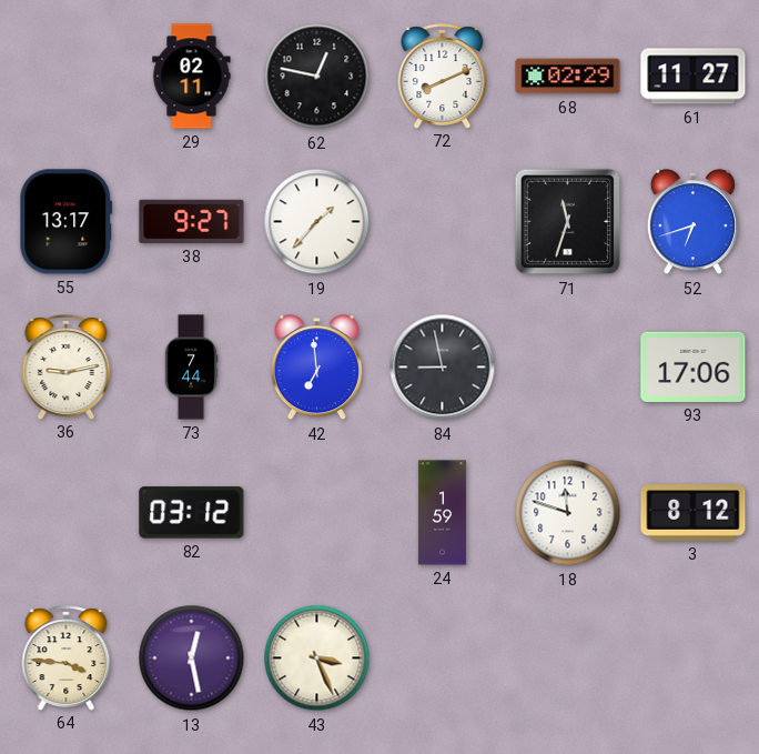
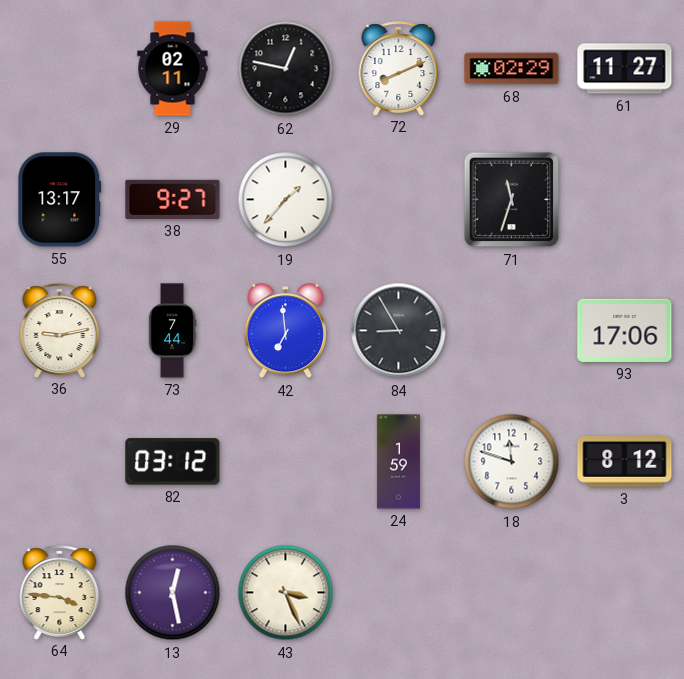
52: 6:42 -> none
84: 8:58 -> 8:55
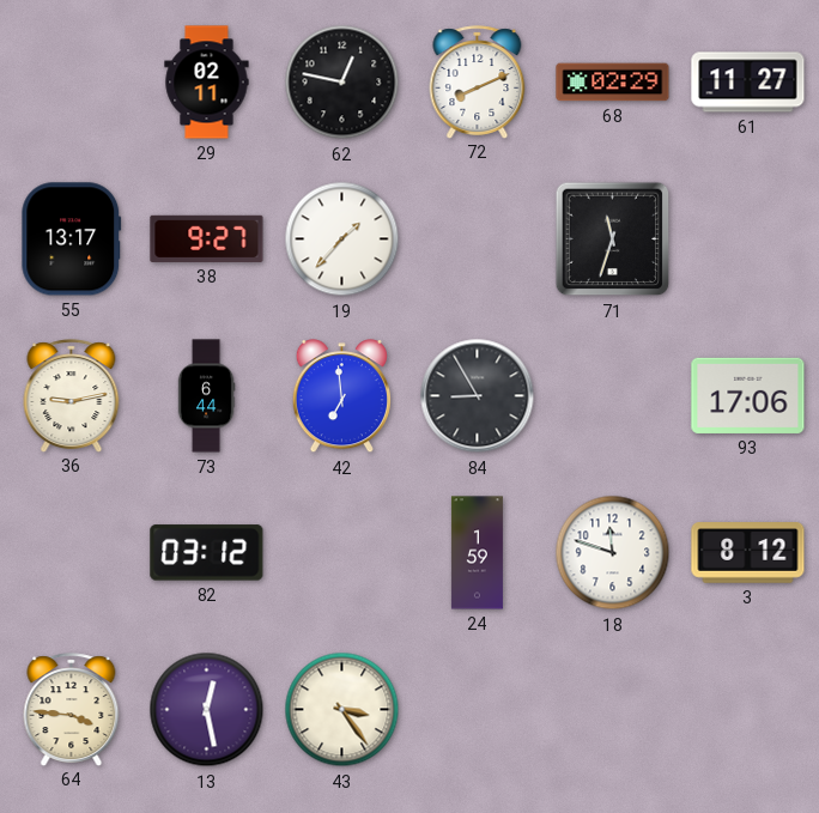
73: 7:44 -> 6:44
43: 3:26 -> 3:24
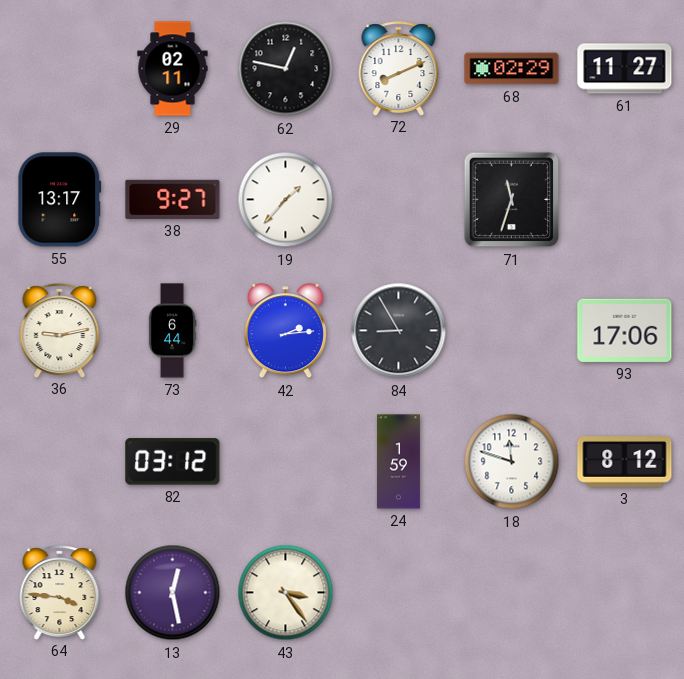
42: 6:59 -> 2:14
